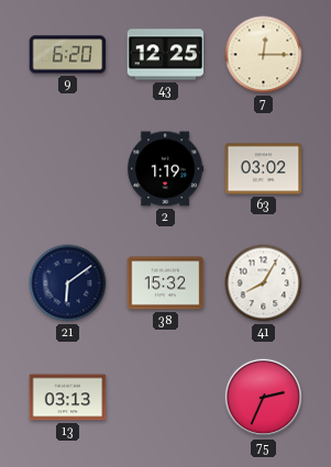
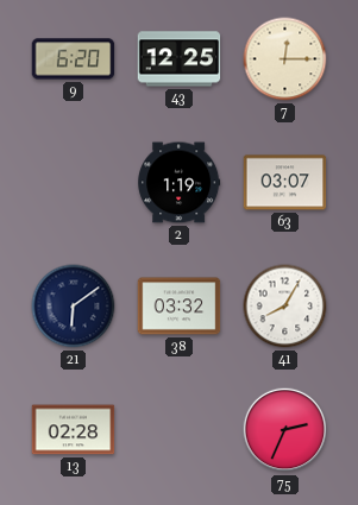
63: 03:02 -> 03:07
38: 15:32 -> 03:32
13: 03:13 -> 02:28
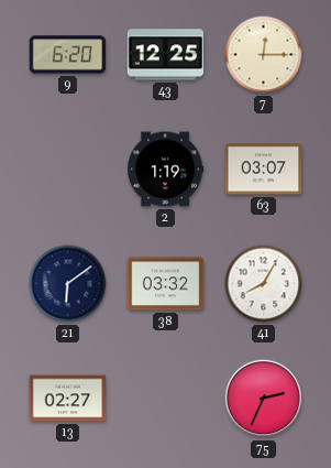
13: 02:28 -> 02:27
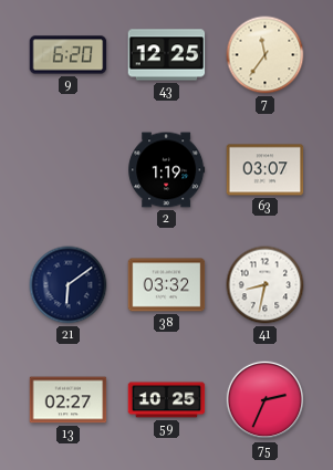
7: 12:15 -> 11:36
41: 8:05 -> 8:32
59: none -> 10:25
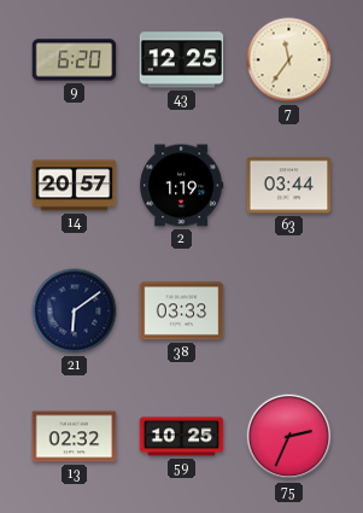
14: none -> 20:57
63: 03:07 -> 03:44
38: 03:32 -> 03:33
41: 8:32 -> none
13: 02:27 -> 02:32
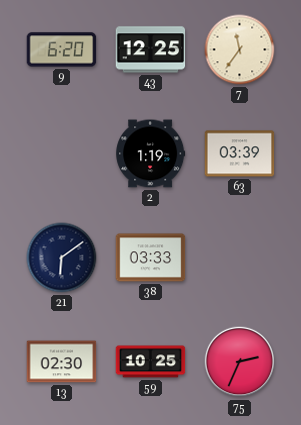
14: 20:57 -> none
63: 03:44 -> 03:39
13: 02:32 -> 02:30
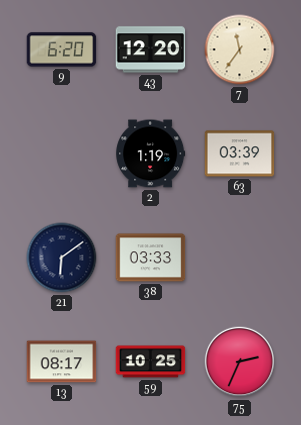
43: 12:25 -> 12:20
13: 02:30 -> 08:17
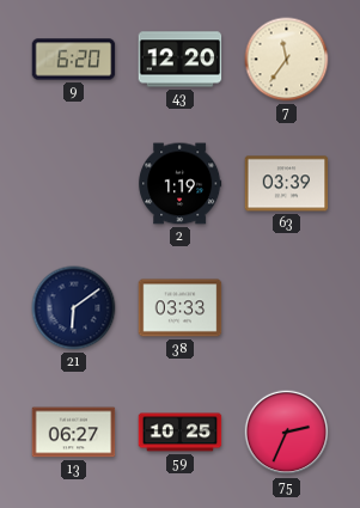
13: 08:17 -> 06:27
